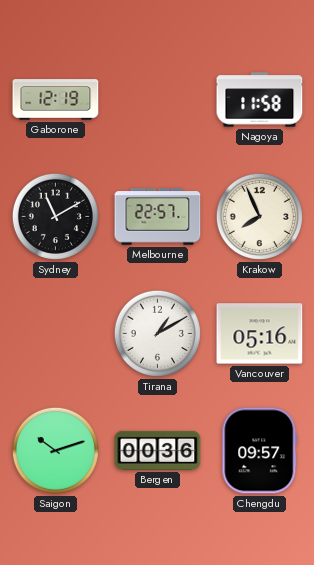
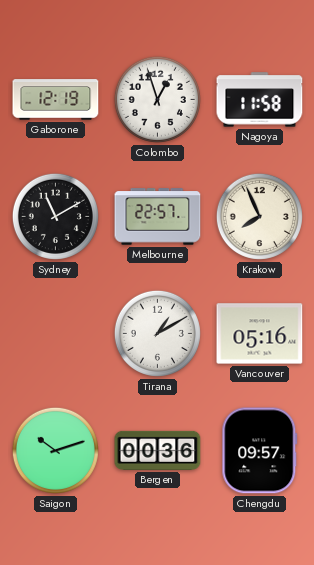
Colombo: none -> 12:57
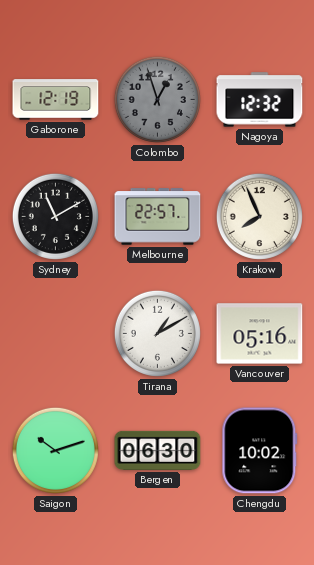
Colombo dial: white -> grey
Nagoya: 11:58 -> 12:32
Bergen: 00:36 -> 06:30
Chengdu: 09:57 -> 10:02
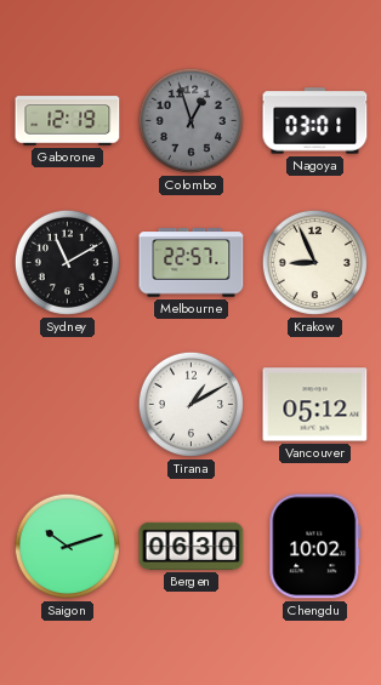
Nagoya: 12:32 -> 03:01
Krakow: 7:56 -> 8:56
Vancouver: 05:16 -> 05:12
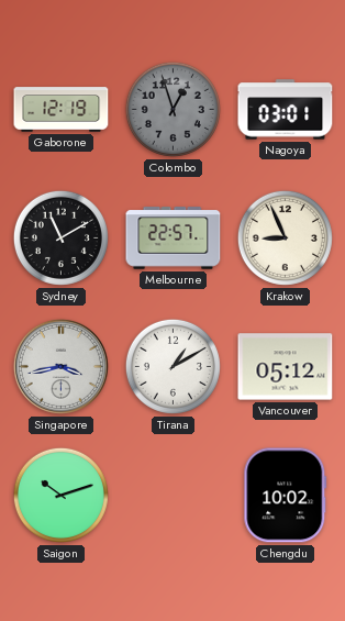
Singapore: none -> 3:43
Bergen: 06:30 -> none
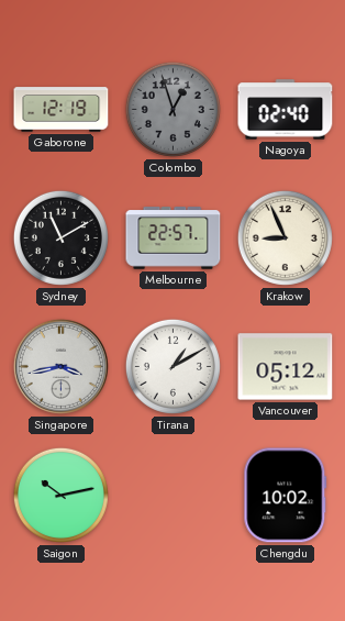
Nagoya: 03:01 -> 02:40
Saigon: 10:12 -> 10:13
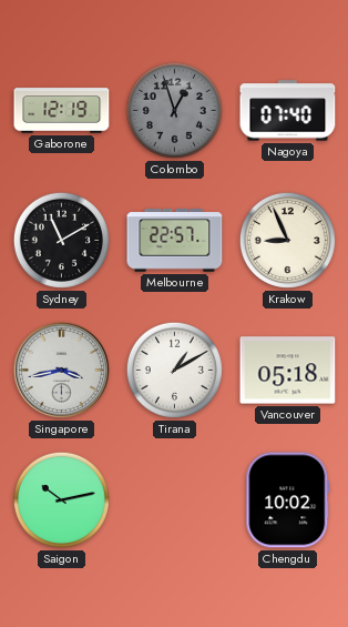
Nagoya: 02:40 -> 07:40
Vancouver: 05:12 -> 05:18
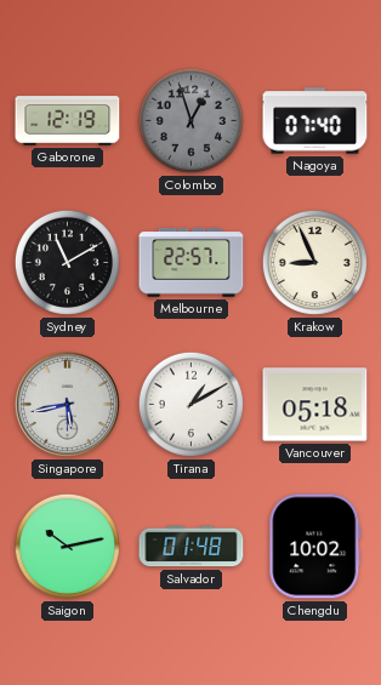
Singapore: 3:43 -> 5:43
Salvador: none -> 01:48
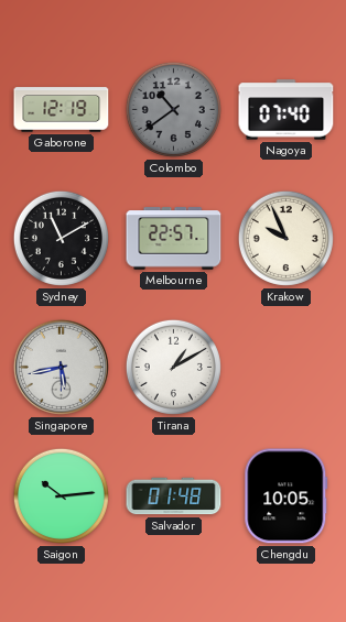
Colombo: 12:57 -> 10:39
Krakow: 8:56 -> 9:56
Vancouver: 05:18 -> none
Saigon: 10:13 -> 10:14
Chengdu: 10:02 -> 10:05
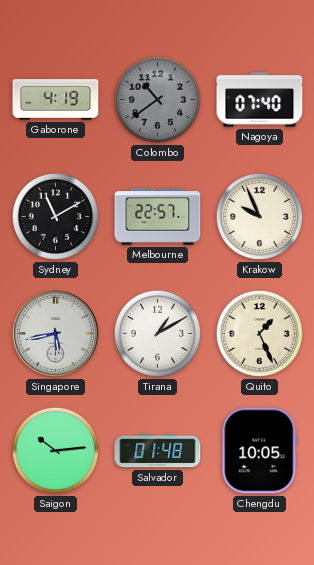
Gaborone: 12:19 -> 4:19
Quito: none -> 1:26
